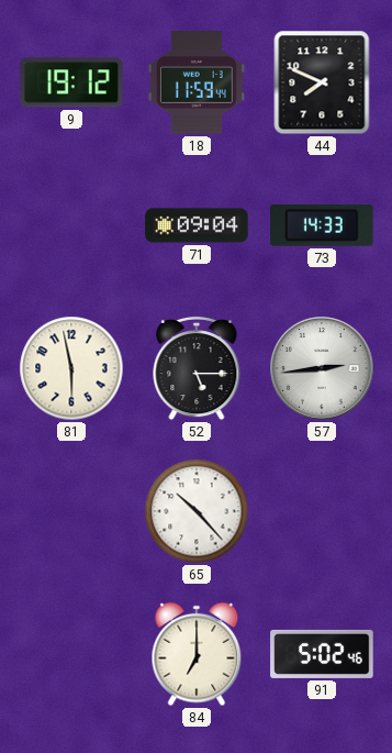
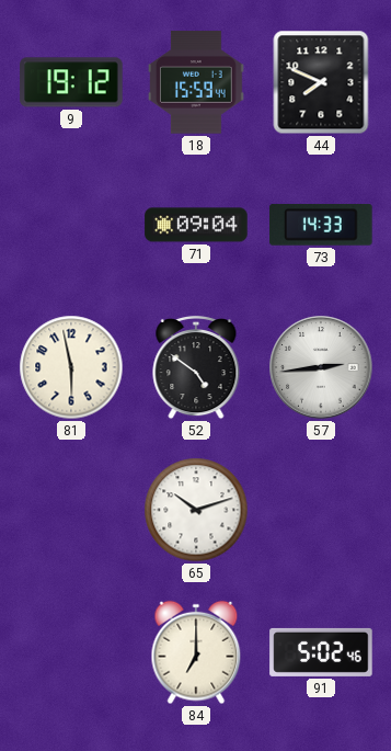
18: 11:59 -> 15:59
52: 5:15 -> 4:51
65: 10:23 -> 10:12
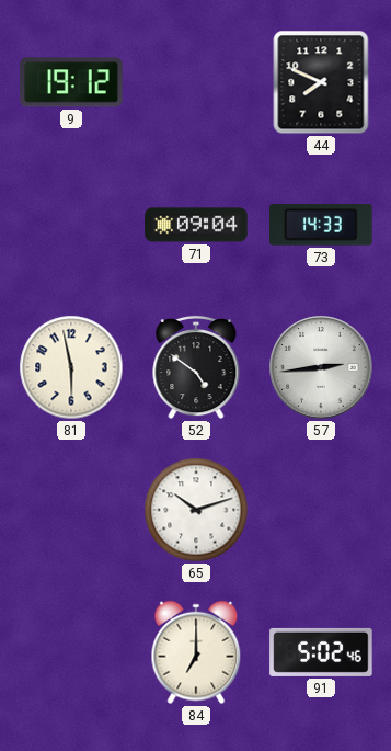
18: 15:59 -> none
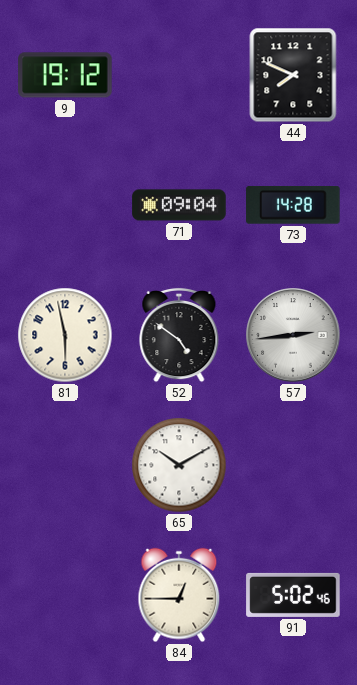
73: 14:33 -> 14:28
65: 10:12 -> 10:10
84: 7:00 -> 12:45
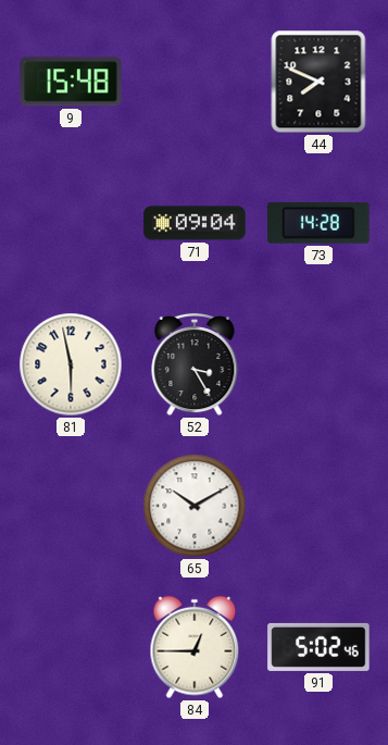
9: 19:12 -> 15:48
52: 4:51 -> 3:25
57: 2:44 -> none
